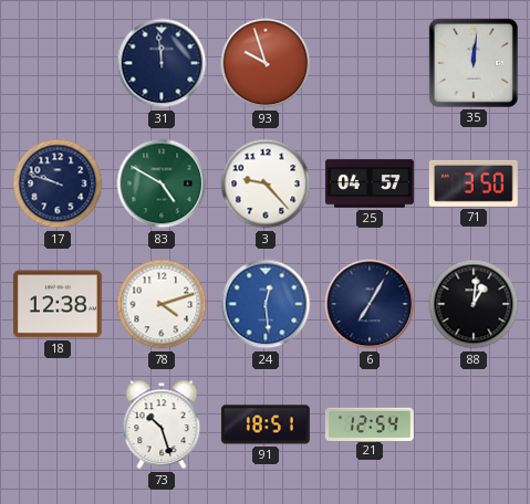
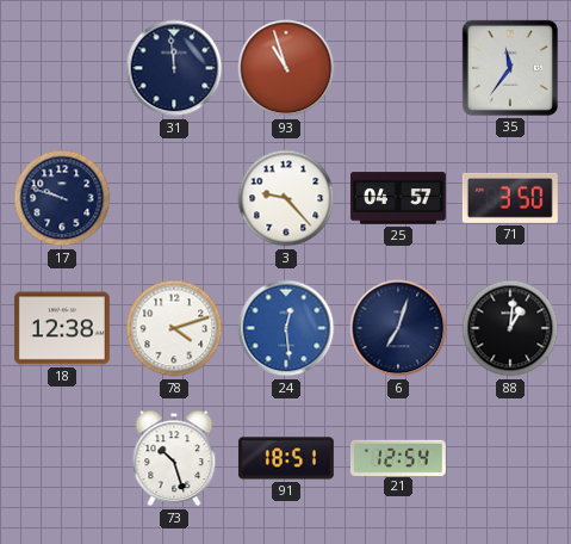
93: 9:57 -> 10:57
35: 12:01 -> 11:36
83: 4:50 -> none
6: 7:05 -> 7:03
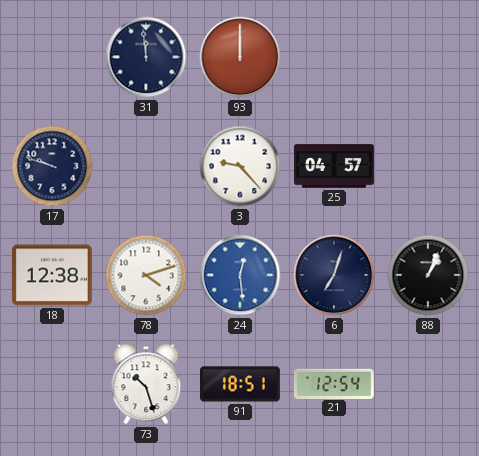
93: 10:57 -> 12:00
35: 11:36 -> none
71: 3:50 -> none
88: 1:01 -> 1:04
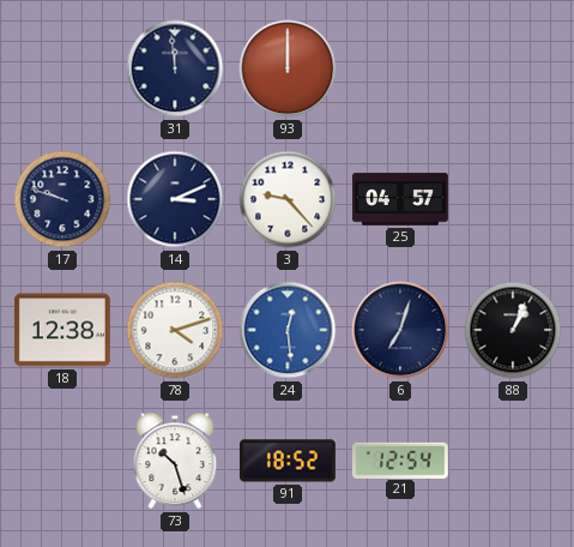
14: none -> 3:11
91: 18:51 -> 18:52
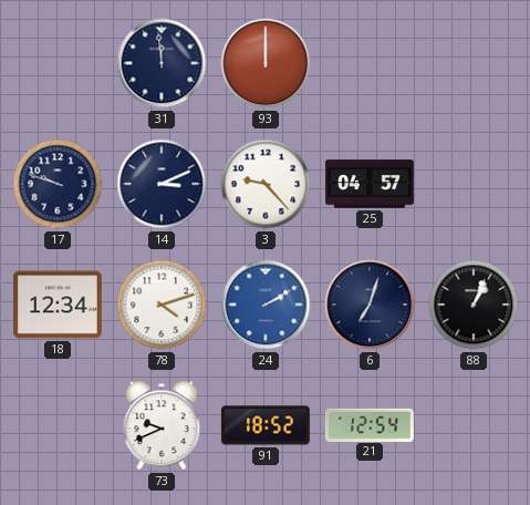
18: 12:38 -> 12:34
24: 12:29 -> 2:10
73: 10:27 -> 9:41
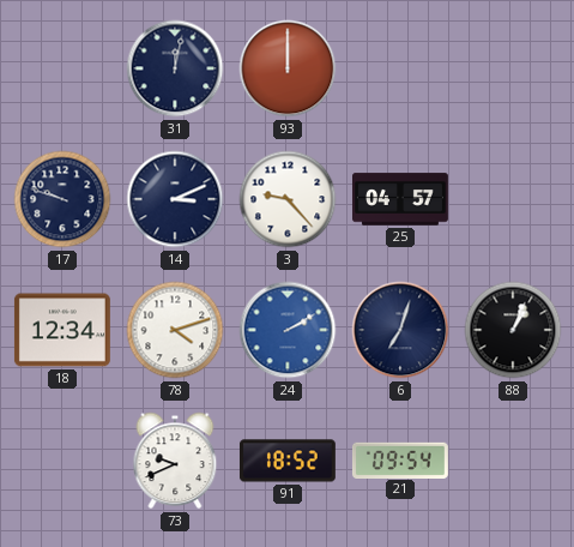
31: 11:59 -> 12:02
21: 12:54 -> 09:54
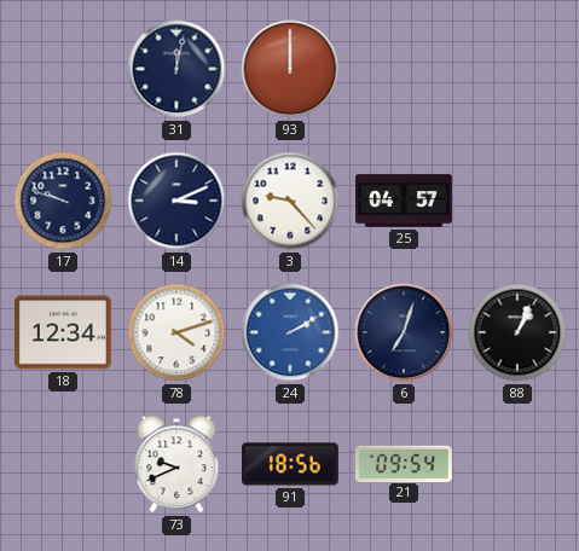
91: 18:52 -> 18:56
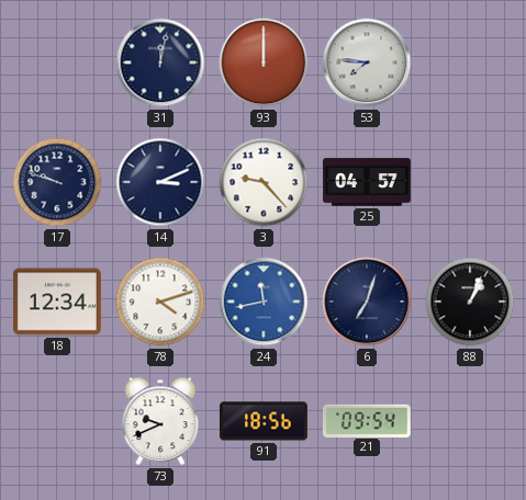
53: none -> 7:46
24: 2:10 -> 11:43
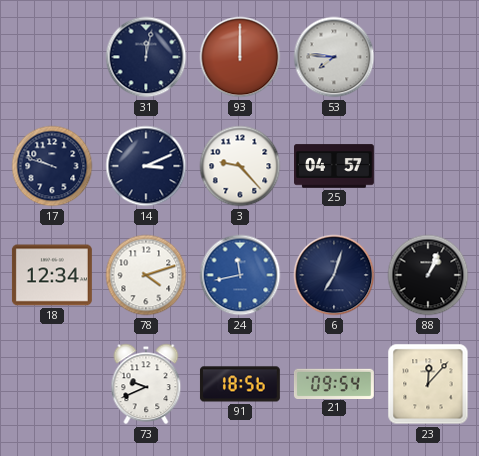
23: none -> 12:07
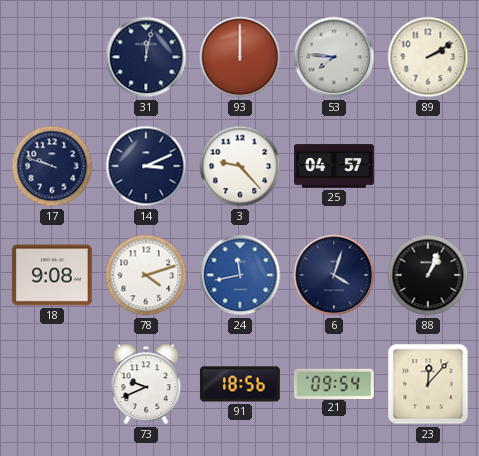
89: none -> 2:10
18: 12:34 -> 9:08
6: 7:03 -> 4:03
